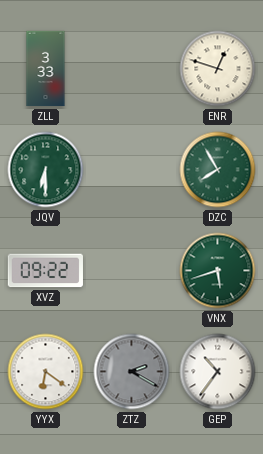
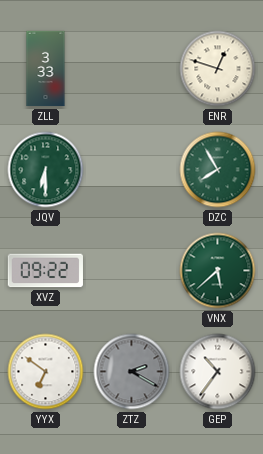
VNX: 5:42 -> 5:38
YYX: 6:21 -> 6:51
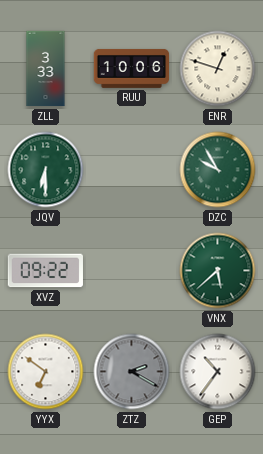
RUU: none -> 10:06
DZC: 7:55 -> 9:55
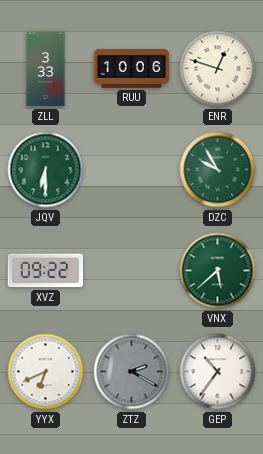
YYX: 6:51 -> 6:41
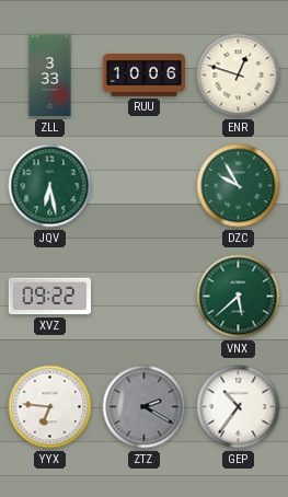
JQV: 6:30 -> 6:28
YYX: 6:41 -> 6:46
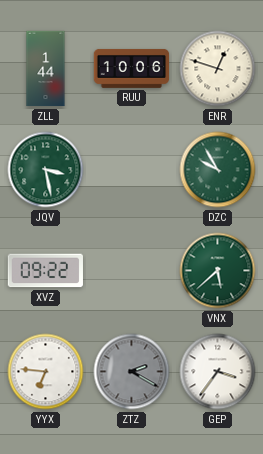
ZLL: 3:33 -> 1:44
JQV: 6:28 -> 3:28
GEP: 10:36 -> 3:36
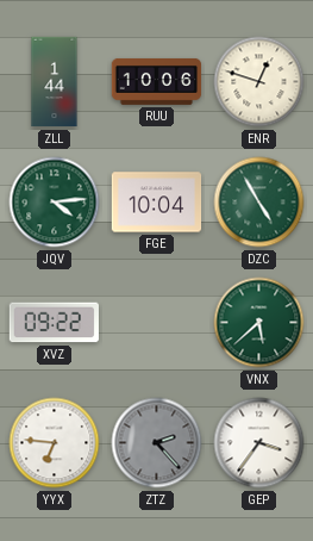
JQV: 3:28 -> 4:14
FGE: none -> 10:04
DZC: 9:55 -> 4:55
ZTZ: 2:20 -> 2:23
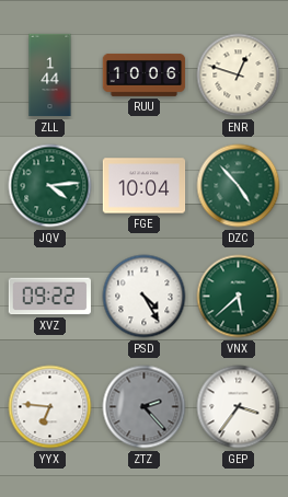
DZC: 4:55 -> 4:53
PSD: none -> 4:25
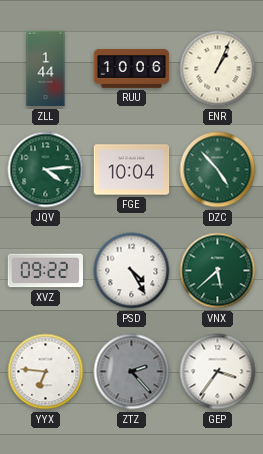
ENR: 12:48 -> 1:04
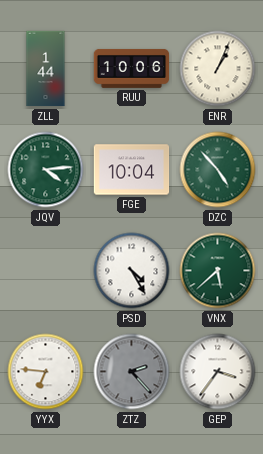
XVZ: 09:22 -> none
